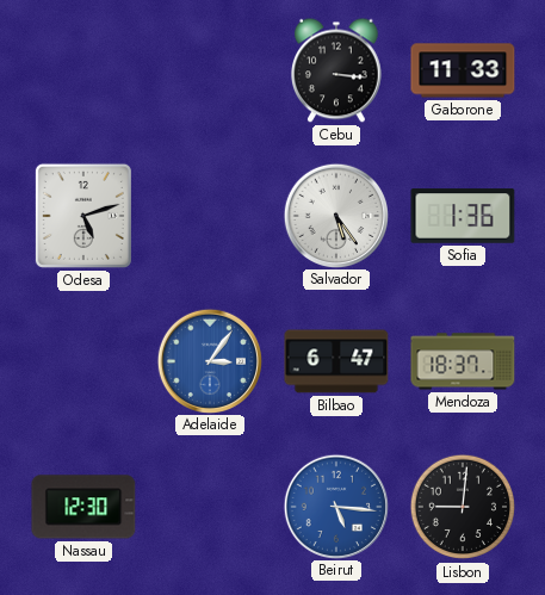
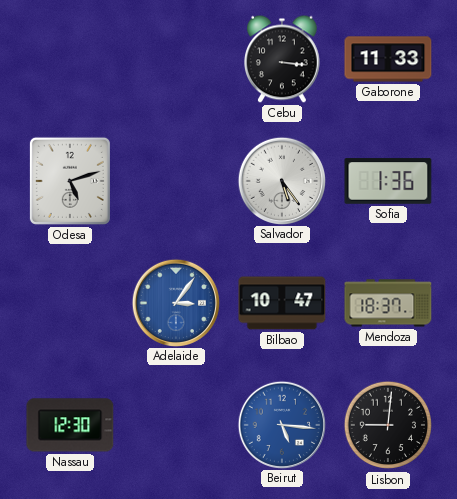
Bilbao: 6:47 -> 10:47
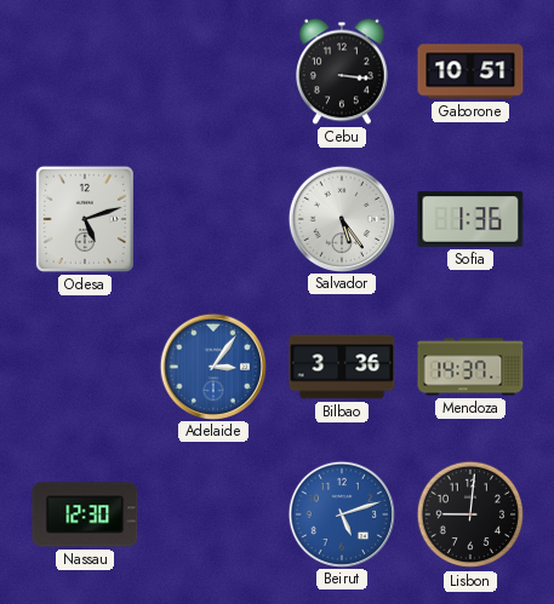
Gaborone: 11:33 -> 10:51
Bilbao: 10:47 -> 3:36
Mendoza: 18:37 -> 14:37
Beirut: 5:16 -> 5:12
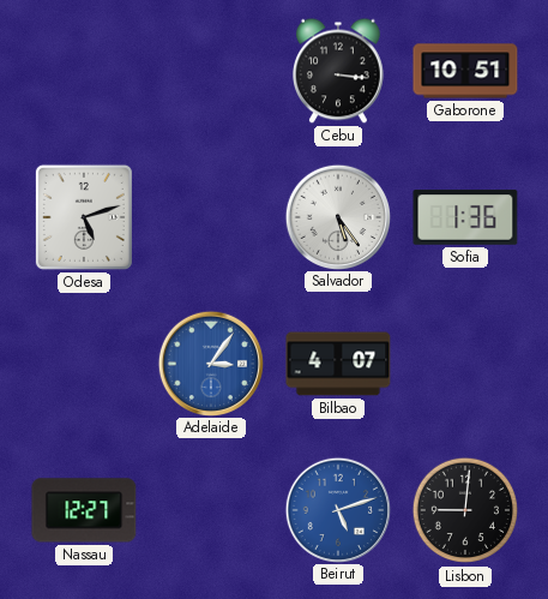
Bilbao: 3:36 -> 4:07
Mendoza: 14:37 -> none
Nassau: 12:30 -> 12:27
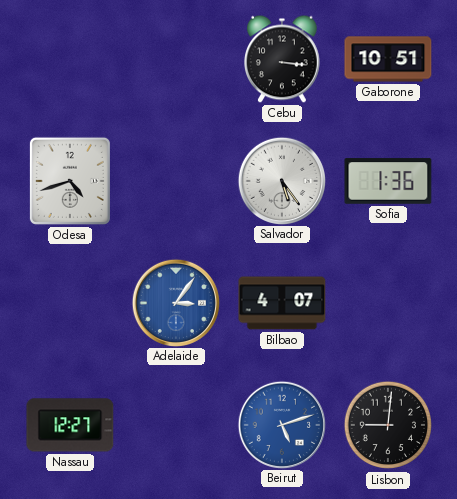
Odesa: 5:12 -> 4:42
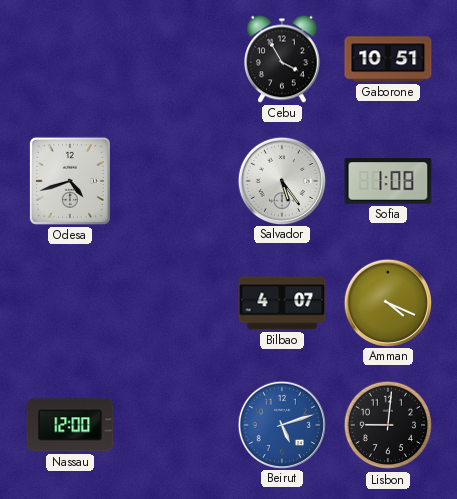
Cebu: 3:16 -> 3:55
Sofia: 1:36 -> 1:08
Adelaide: 3:06 -> none
Amman: none -> 4:19
Nassau: 12:27 -> 12:00
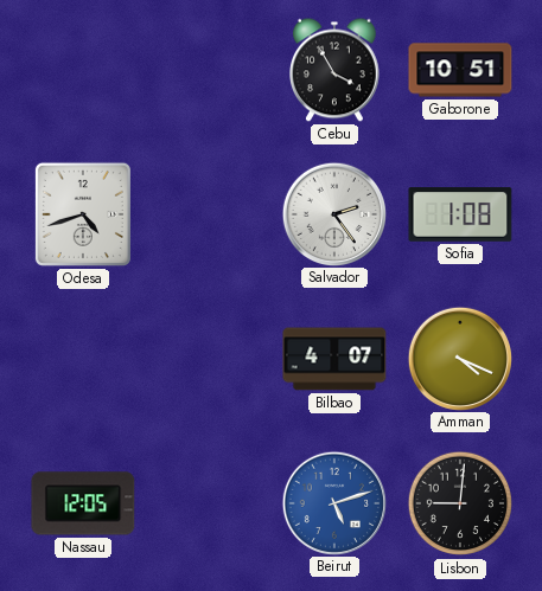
Salvador: 5:24 -> 2:24
Nassau: 12:00 -> 12:05
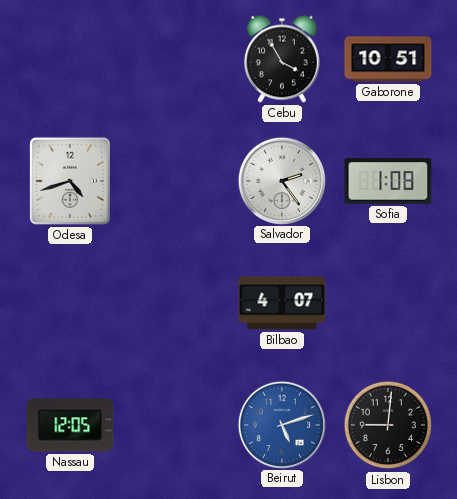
Amman: 4:19 -> none
